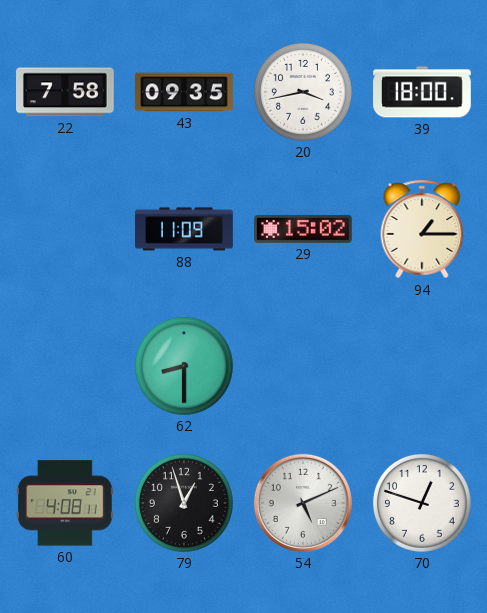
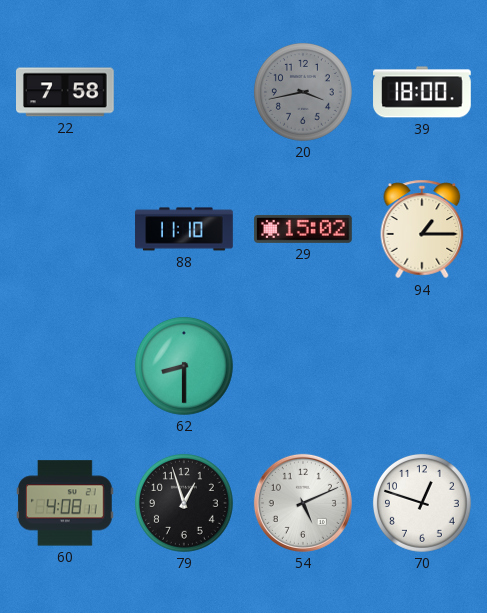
43: 09:35 -> none
20 dial: white -> grey
88: 11:09 -> 11:10
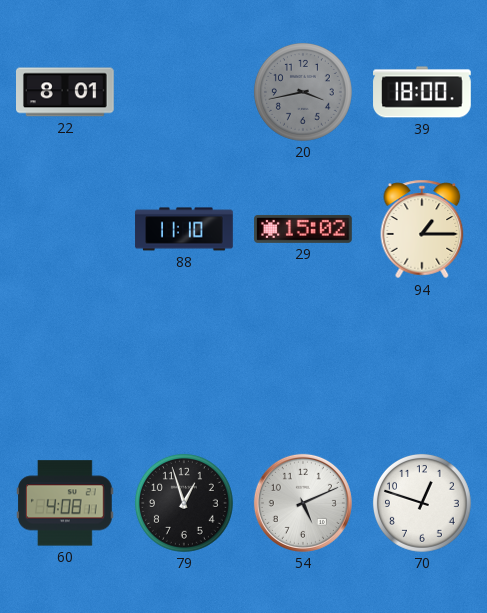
22: 7:58 -> 8:01
62: 8:30 -> none
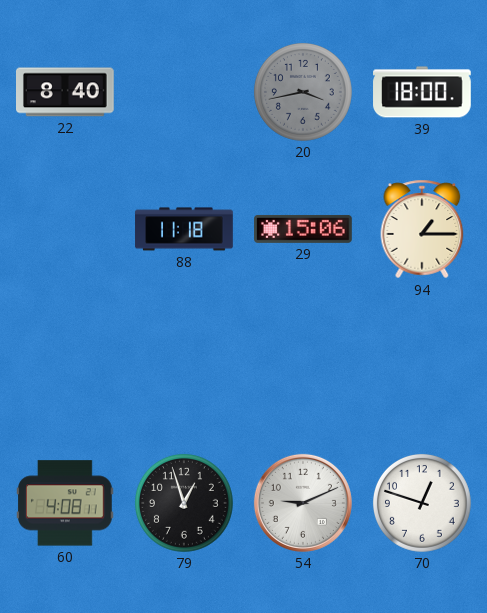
22: 8:01 -> 8:40
88: 11:10 -> 11:18
29: 15:02 -> 15:06
54: 5:11 -> 9:11
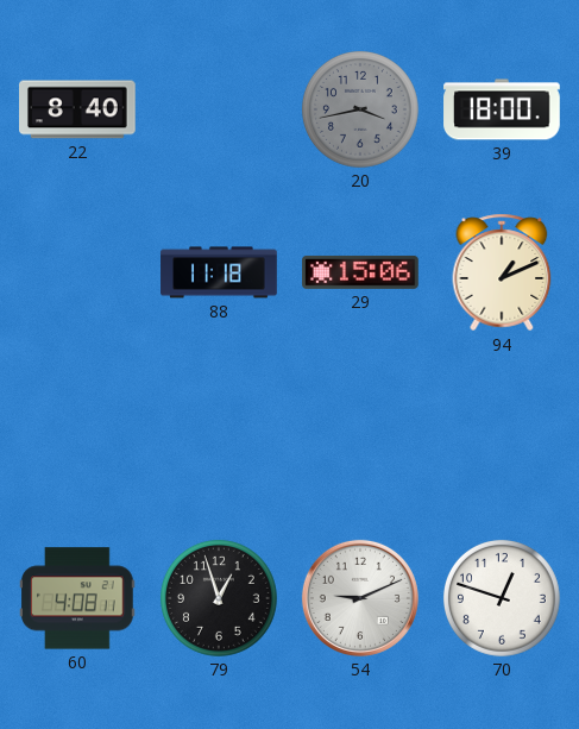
94: 1:15 -> 1:11
